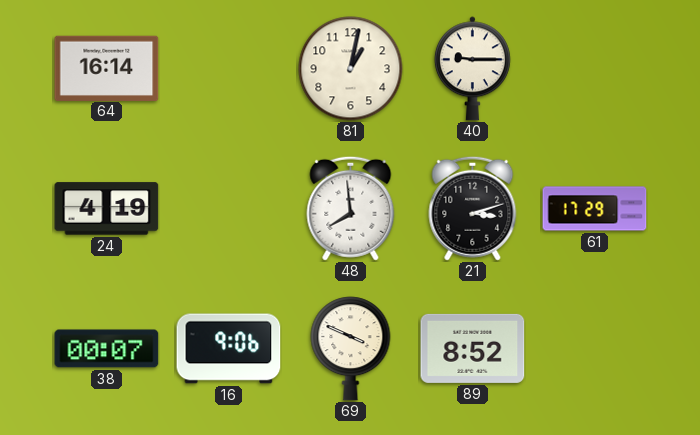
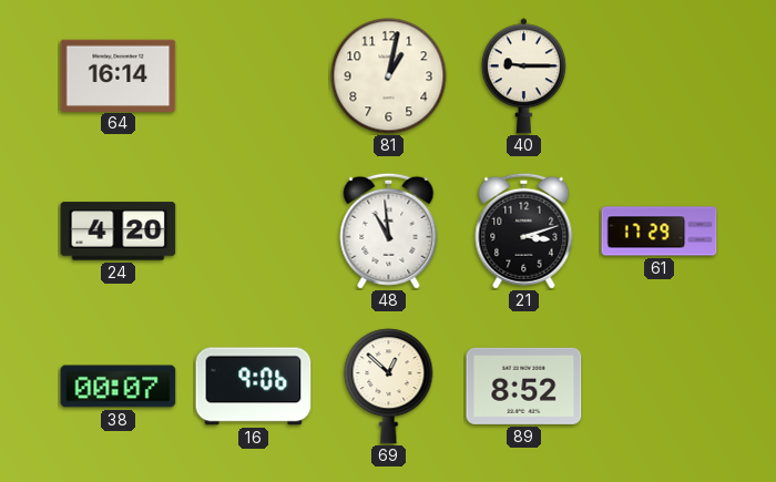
24: 4:19 -> 4:20
48: 7:59 -> 10:59
69: 3:49 -> 12:52
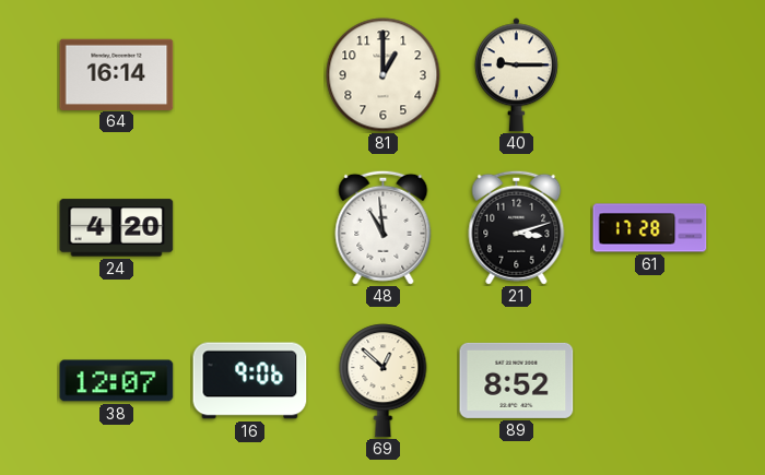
81: 1:02 -> 1:00
61: 17:29 -> 17:28
38: 00:07 -> 12:07
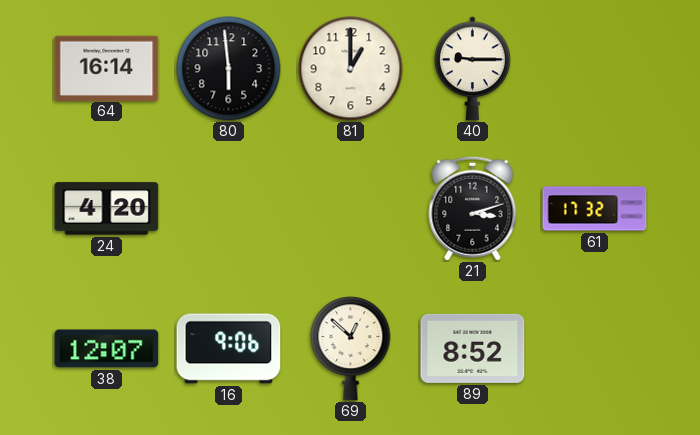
80: none -> 5:59
48: 10:59 -> none
61: 17:28 -> 17:32
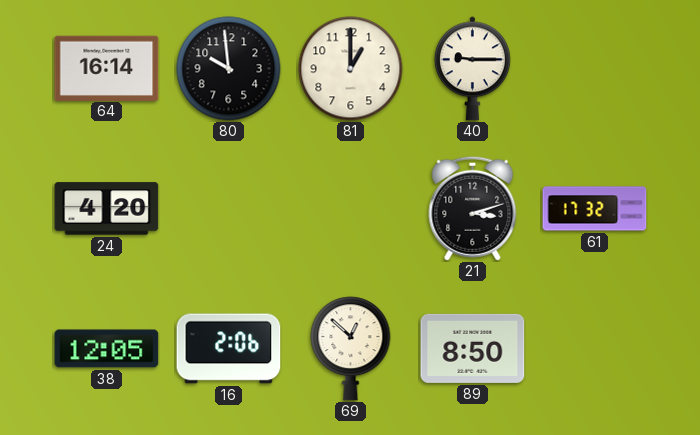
80: 5:59 -> 9:59
38: 12:07 -> 12:05
16: 9:06 -> 2:06
89: 8:52 -> 8:50
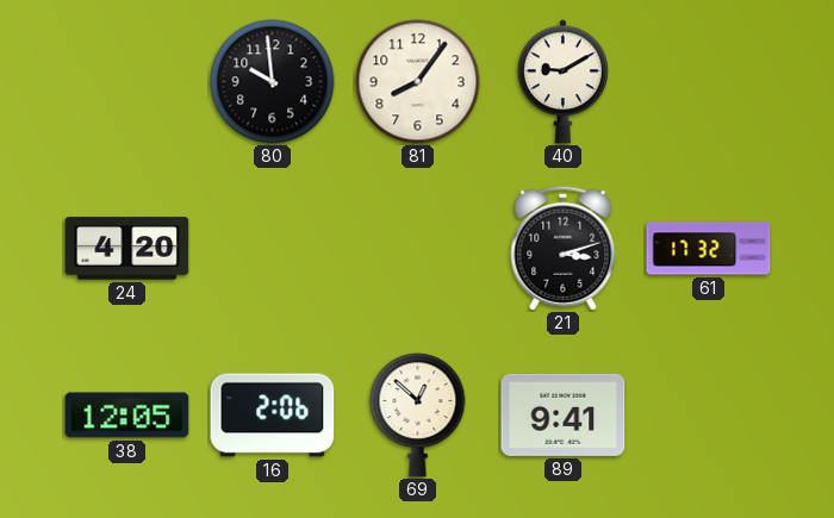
64: 16:14 -> none
81: 1:00 -> 8:06
40: 9:15 -> 9:10
89: 8:50 -> 9:41
